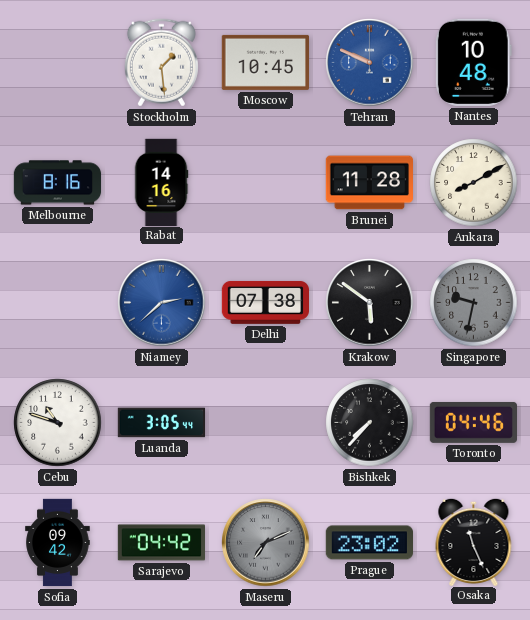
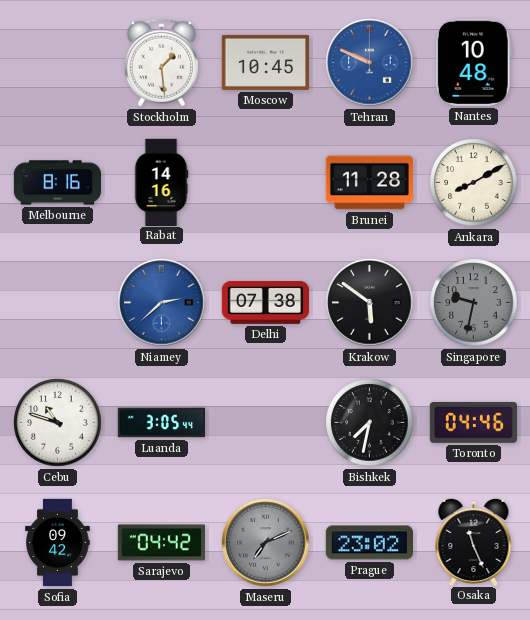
Bishkek: 7:37 -> 7:32
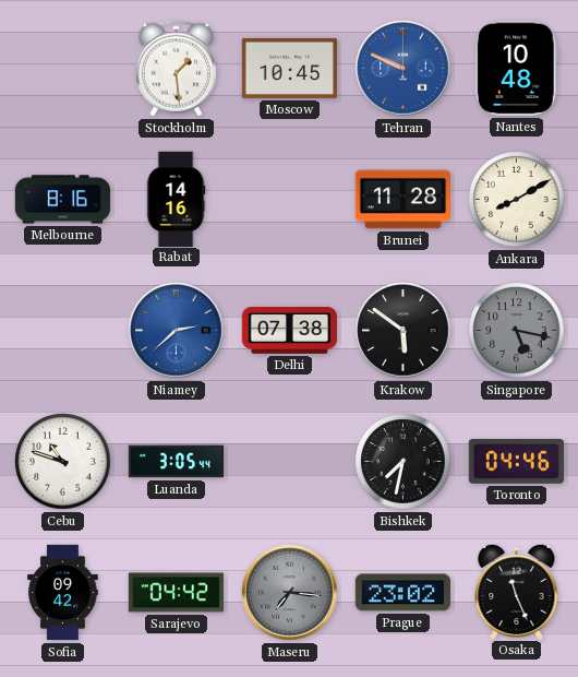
Singapore: 9:32 -> 5:17
Maseru: 7:11 -> 7:16
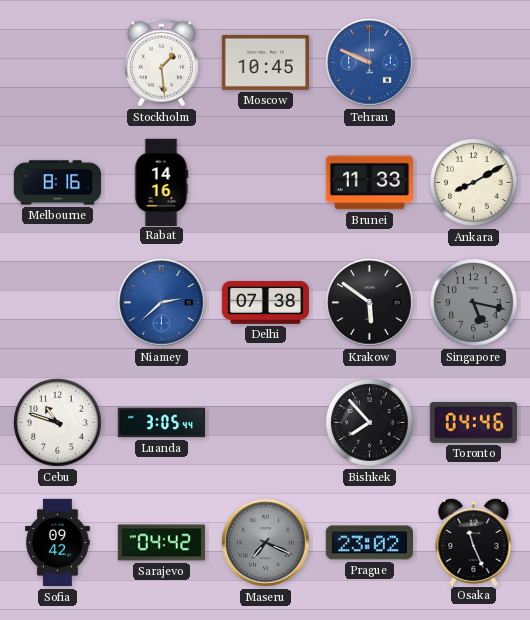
Nantes: 10:48 -> none
Brunei: 11:28 -> 11:33
Bishkek: 7:32 -> 7:53
Maseru: 7:16 -> 7:19
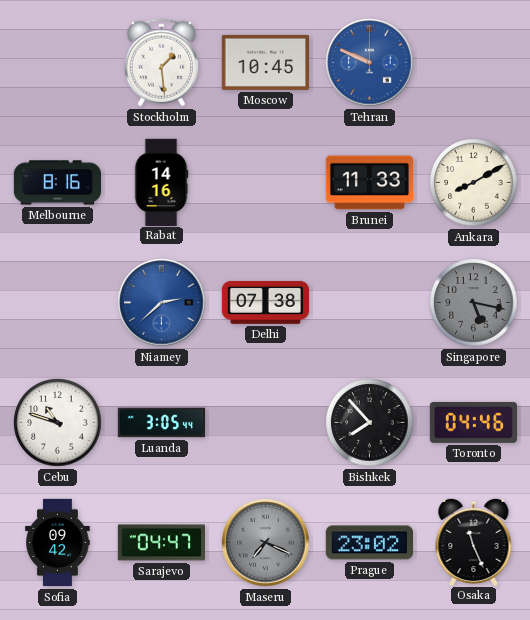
Krakow: 5:51 -> none
Sarajevo: 04:42 -> 04:47
